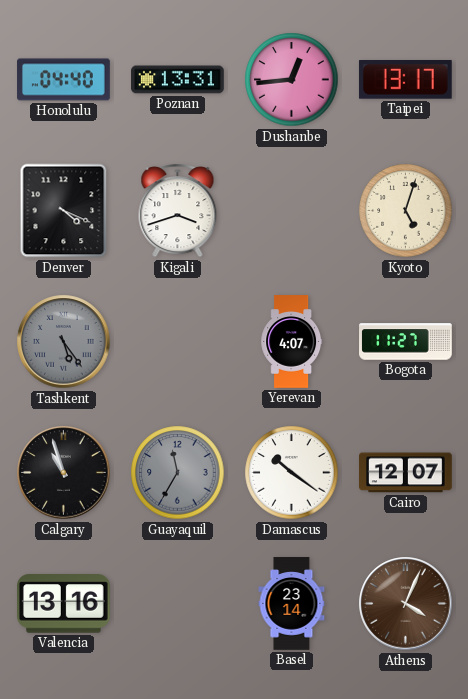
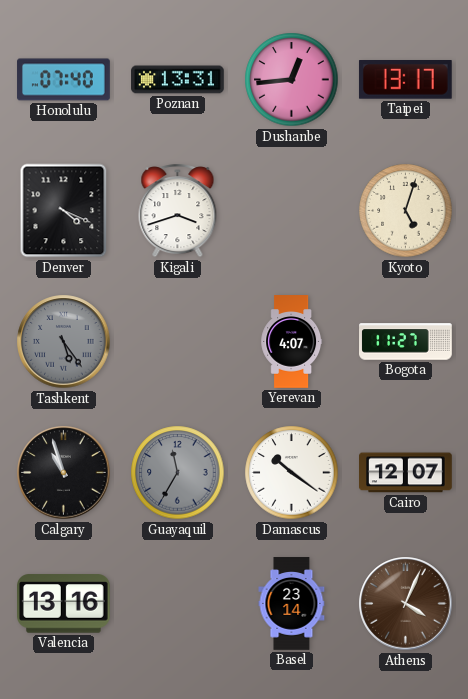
Honolulu: 04:40 -> 07:40
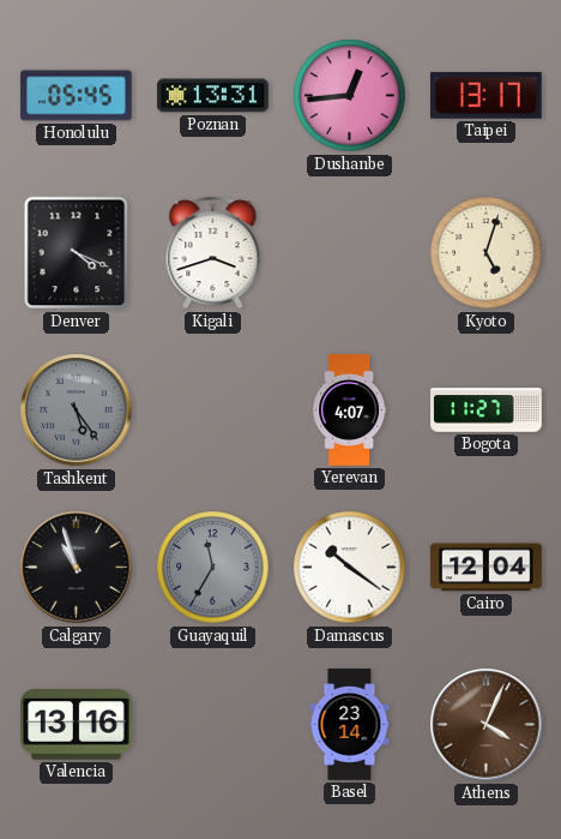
Honolulu: 07:40 -> 05:45
Cairo: 12:07 -> 12:04
